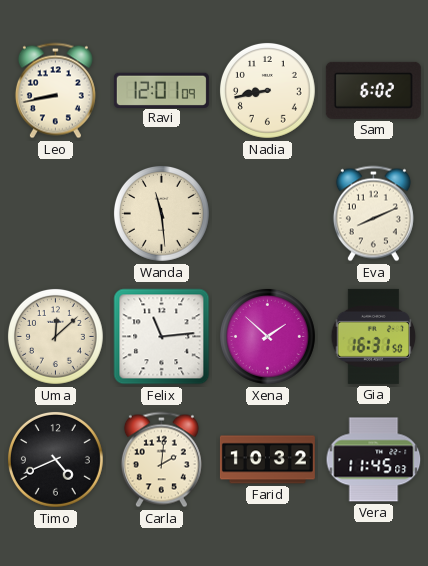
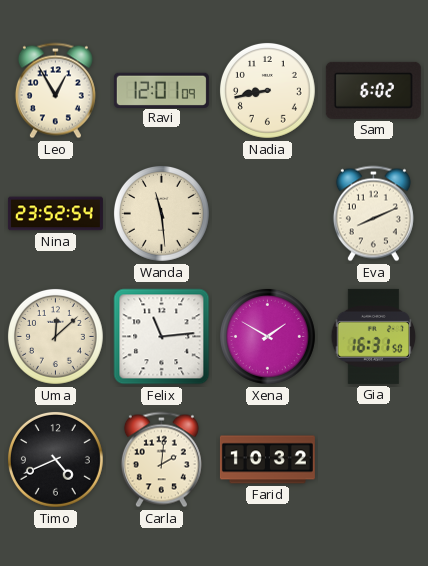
Leo: 8:43 -> 12:55
Nina: none -> 23:52
Xena: 1:52 -> 1:50
Vera: 11:45 -> none
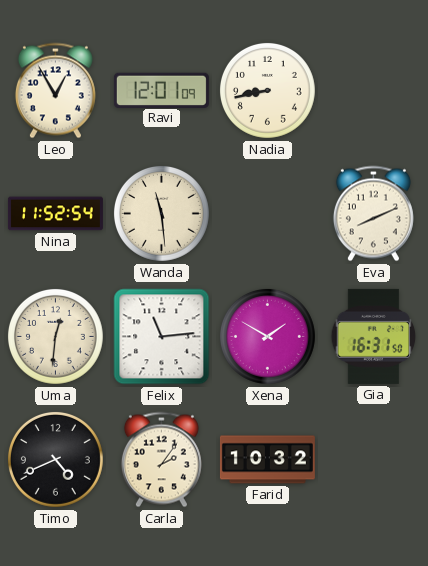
Sam: 6:02 -> none
Nina: 23:52 -> 11:52
Uma: 12:08 -> 12:31
Carla: 2:01 -> 2:06
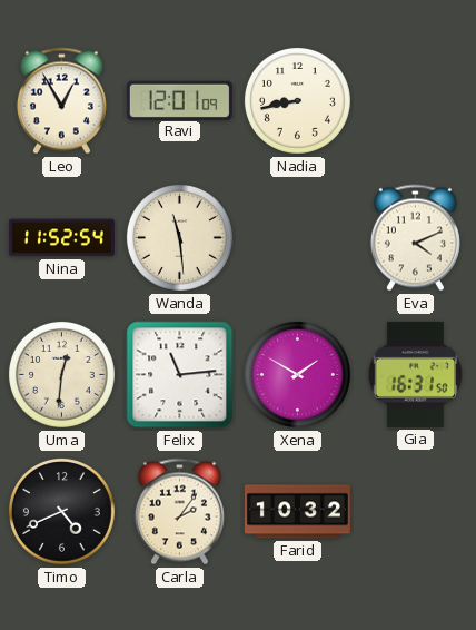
Eva: 8:11 -> 4:11
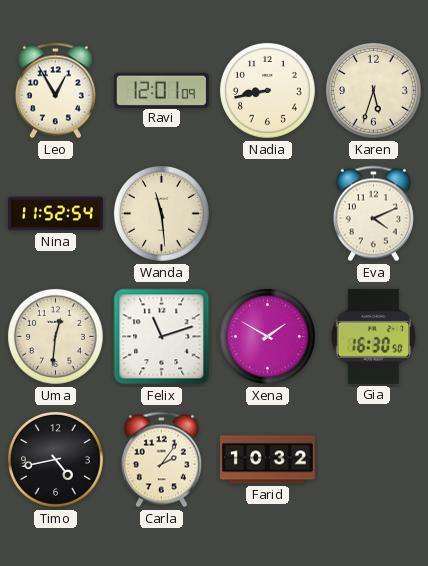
Karen: none -> 5:33
Felix: 11:14 -> 11:12
Gia: 16:31 -> 16:30
Timo: 4:41 -> 4:43
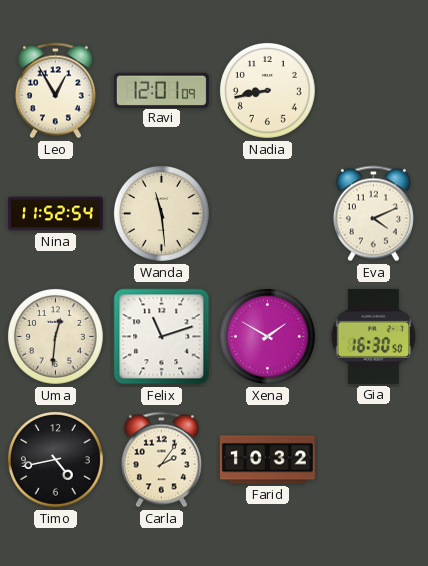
Karen: 5:33 -> none
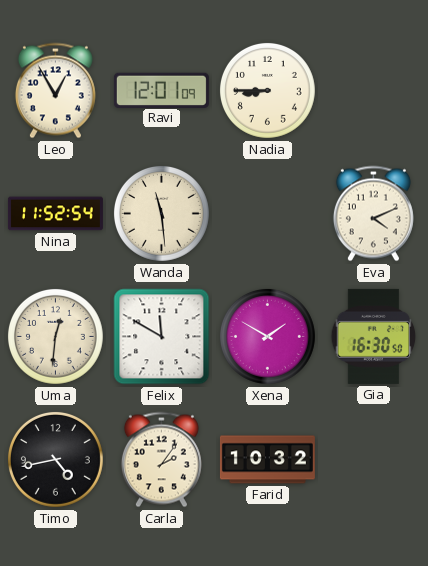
Nadia: 8:43 -> 8:45
Felix: 11:12 -> 11:50
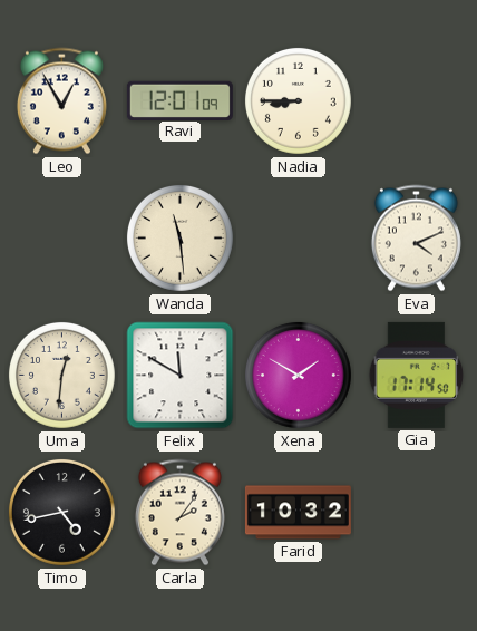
Nina: 11:52 -> none
Gia: 16:30 -> 17:14
